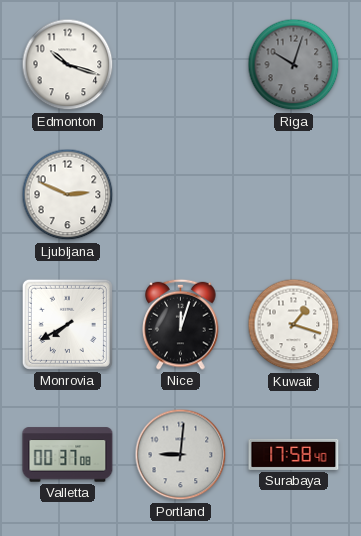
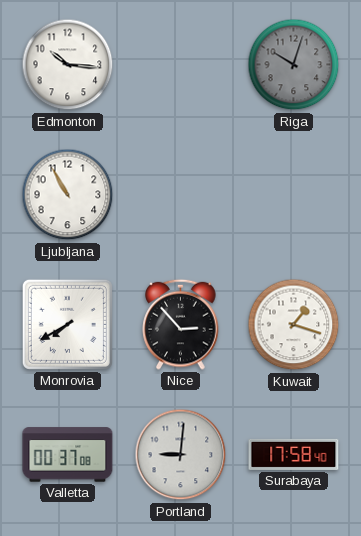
Edmonton: 10:18 -> 10:16
Ljubljana: 2:49 -> 10:55
Nice: 12:03 -> 2:53
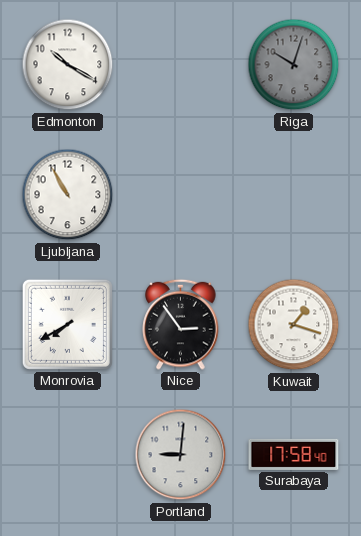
Edmonton: 10:16 -> 10:20
Nice: 2:53 -> 2:54
Valletta: 00:37 -> none
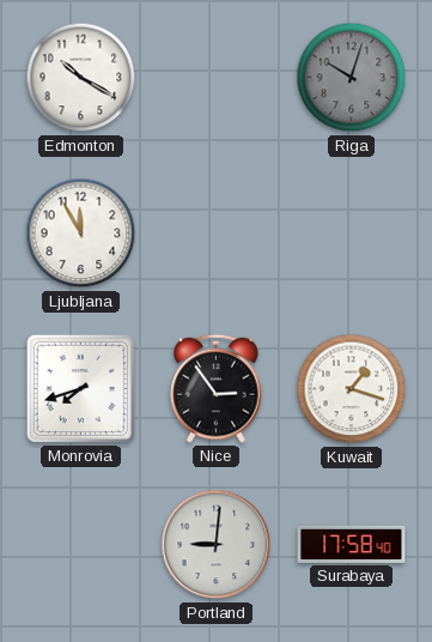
Ljubljana: 10:55 -> 11:55
Monrovia: 7:40 -> 7:42
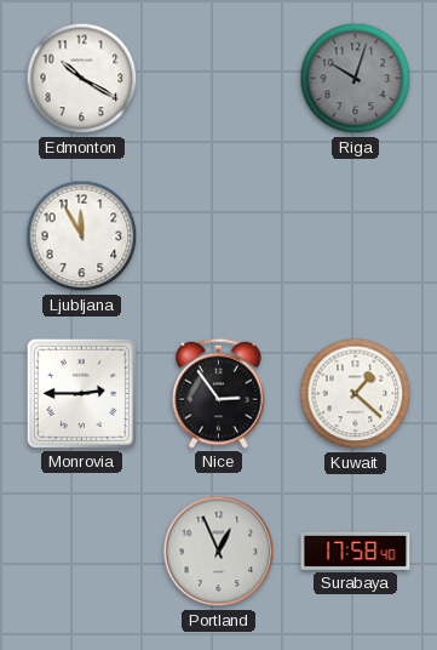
Monrovia: 7:42 -> 2:45
Kuwait: 1:18 -> 1:22
Portland: 9:01 -> 12:56
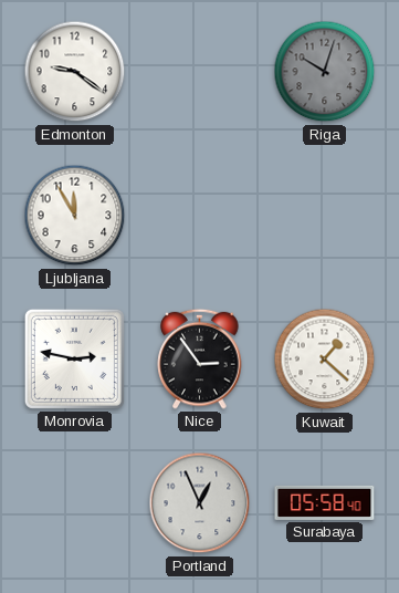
Edmonton: 10:20 -> 9:21
Monrovia: 2:45 -> 2:47
Surabaya: 17:58 -> 05:58
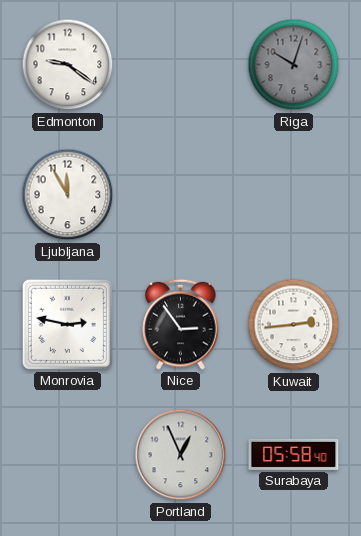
Kuwait: 1:22 -> 2:44
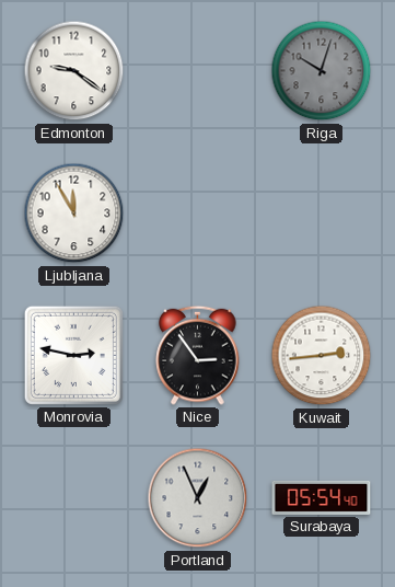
Surabaya: 05:58 -> 05:54
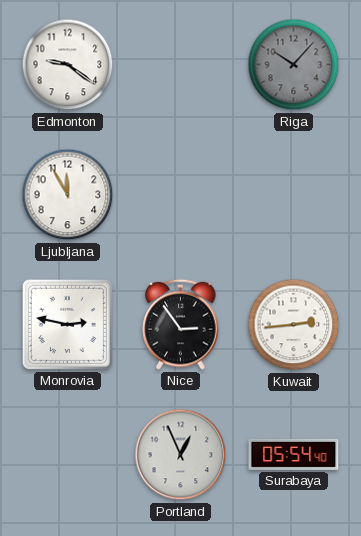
Riga: 10:03 -> 10:07
